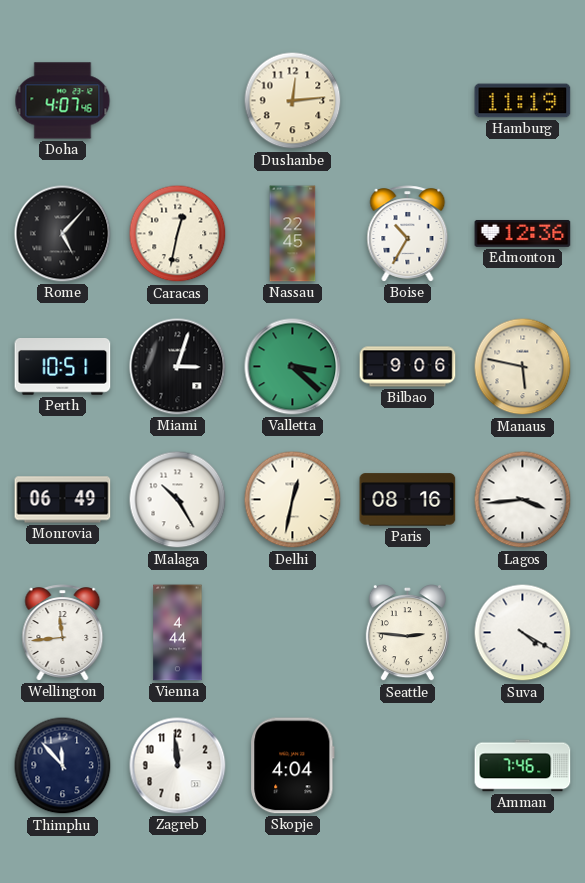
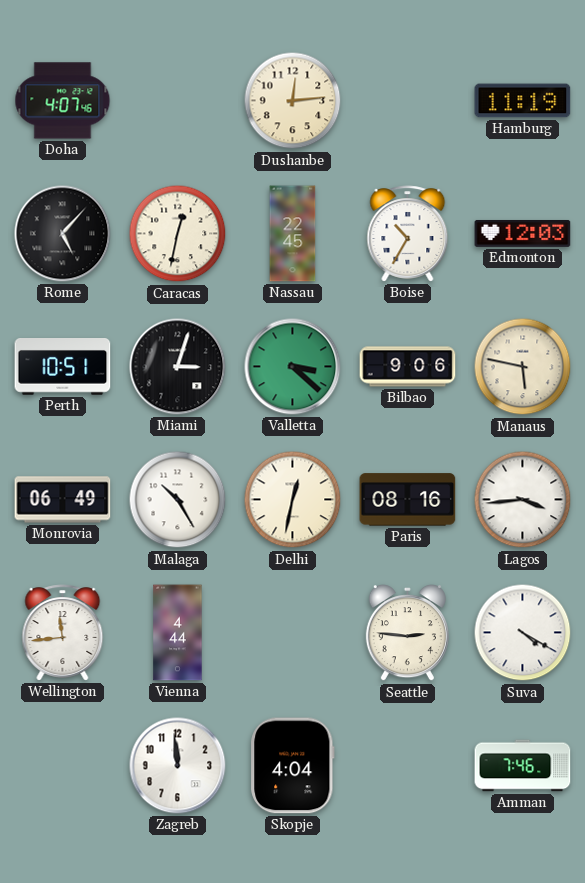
Edmonton: 12:36 -> 12:03
Thimphu: 11:53 -> none
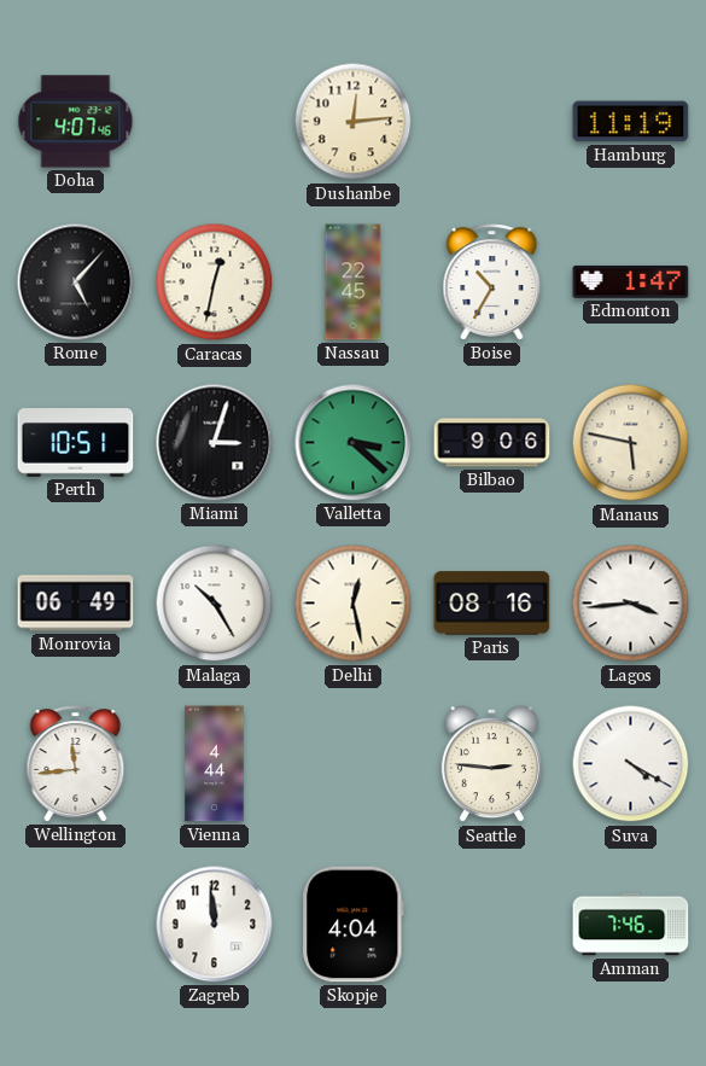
Edmonton: 12:03 -> 1:47
Delhi: 12:32 -> 12:28
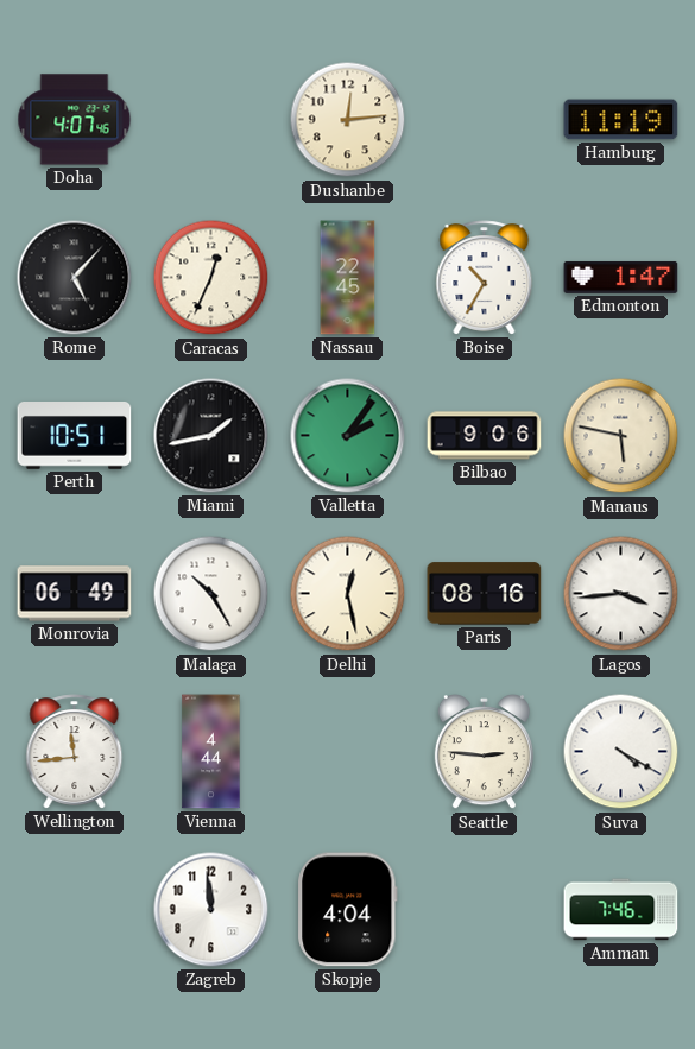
Caracas: 12:32 -> 12:34
Miami: 3:03 -> 1:43
Valletta: 3:22 -> 2:06
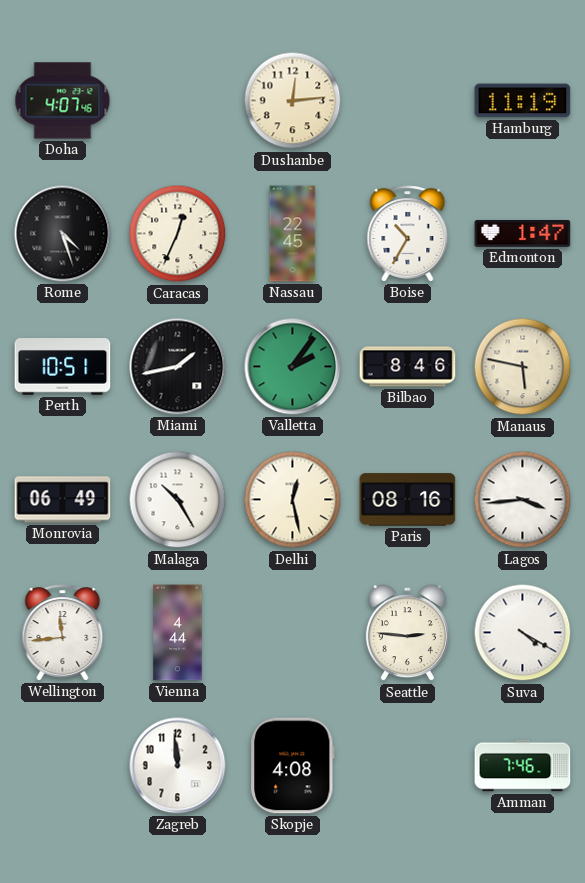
Rome: 5:07 -> 4:27
Bilbao: 9:06 -> 8:46
Skopje: 4:04 -> 4:08
